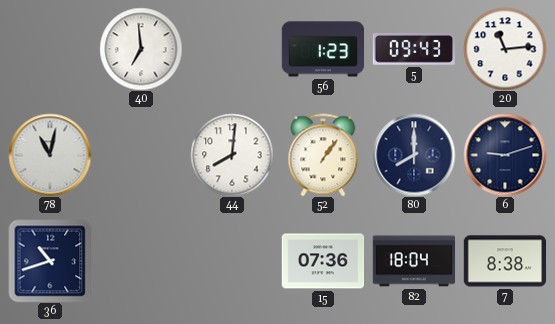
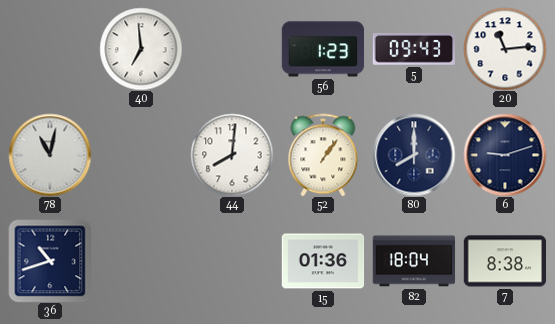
15: 07:36 -> 01:36
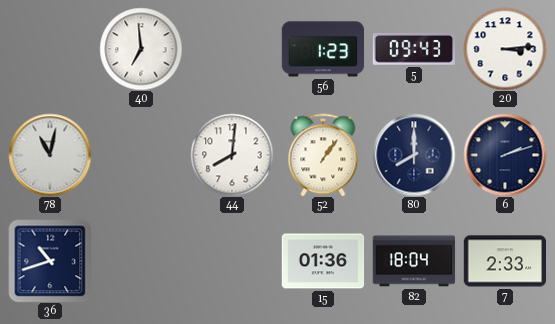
20: 11:14 -> 3:14
6: 9:12 -> 2:12
7: 8:38 -> 2:33
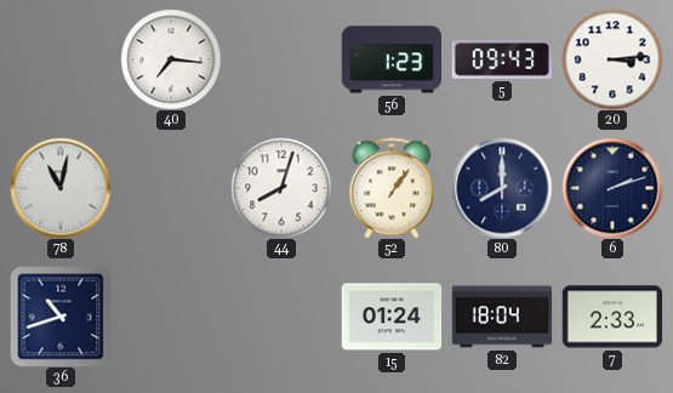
40: 6:59 -> 7:16
44: 8:01 -> 8:03
15: 01:36 -> 01:24
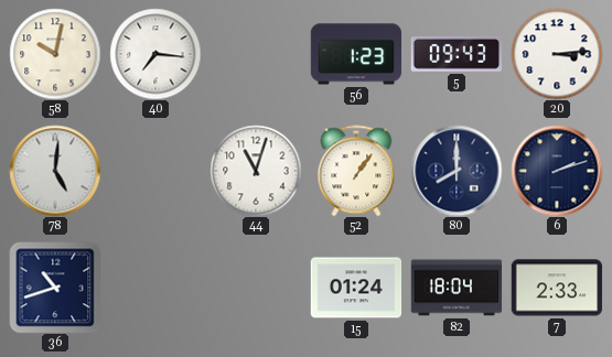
58: none -> 10:02
78: 11:02 -> 5:01
44: 8:03 -> 11:03
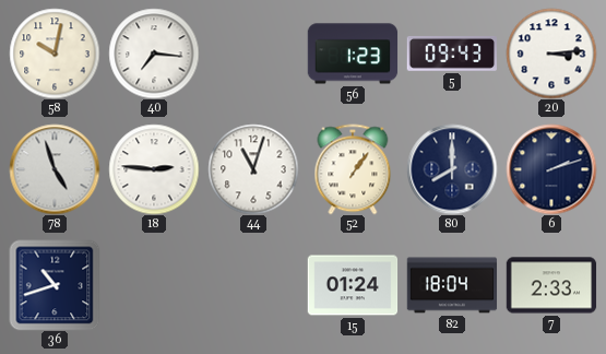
78: 5:01 -> 4:57
18: none -> 2:46
